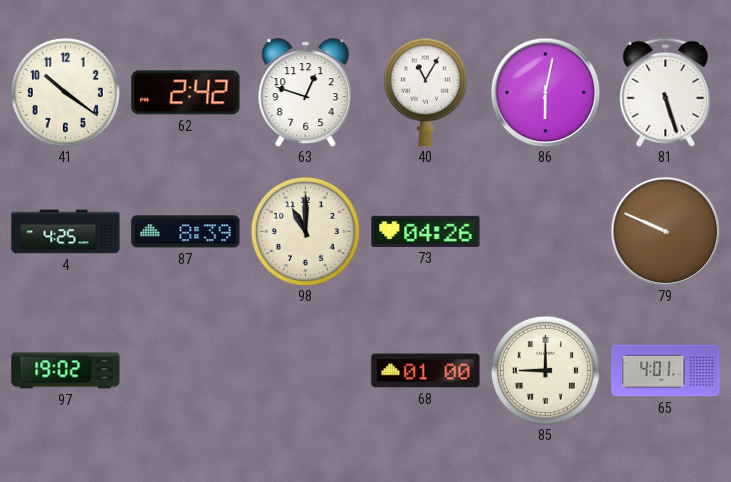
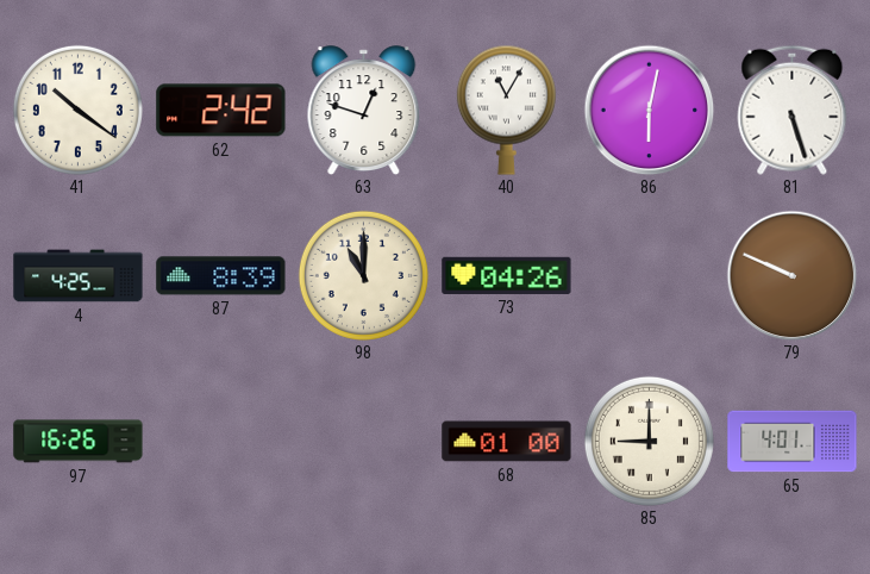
97: 19:02 -> 16:26
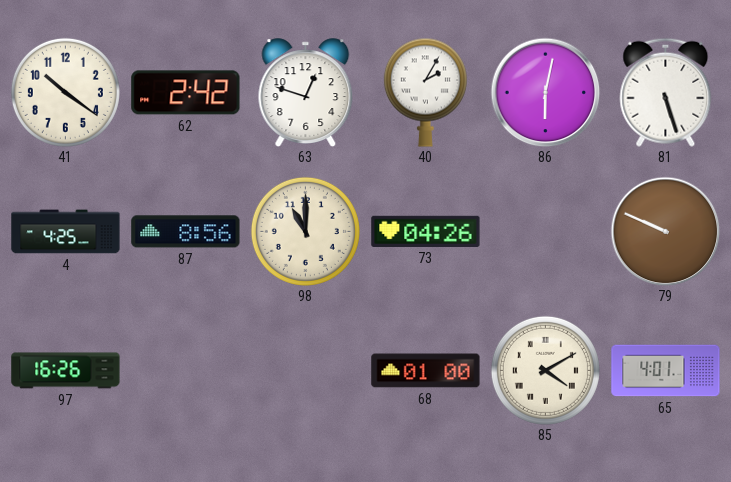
40: 11:05 -> 2:05
87: 8:39 -> 8:56
85: 9:00 -> 4:10
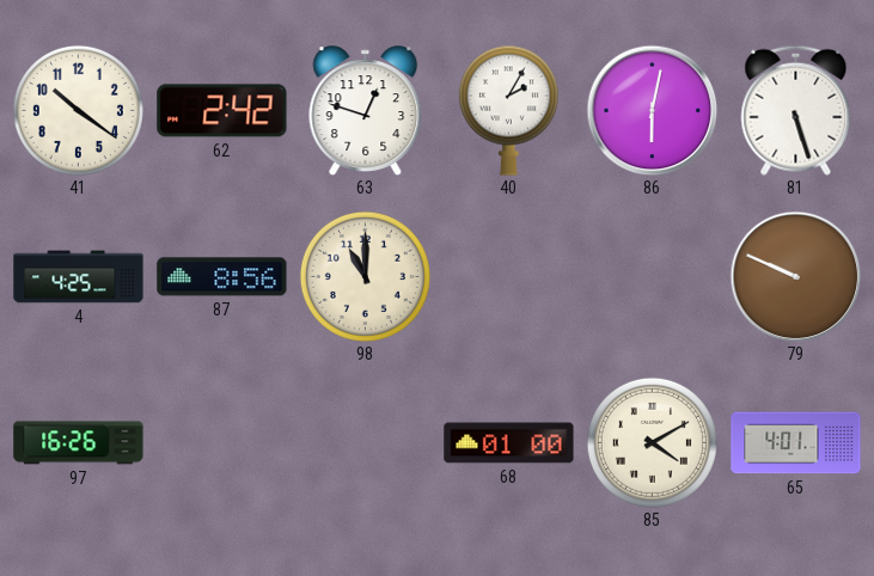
73: 04:26 -> none
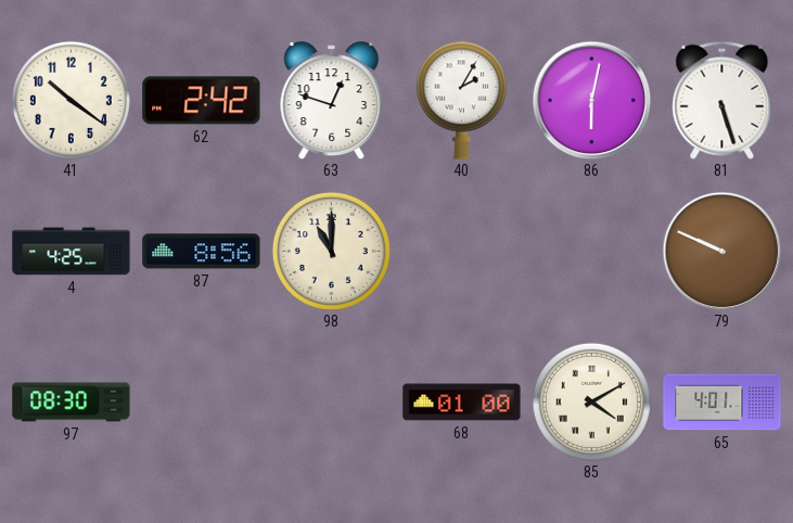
97: 16:26 -> 08:30
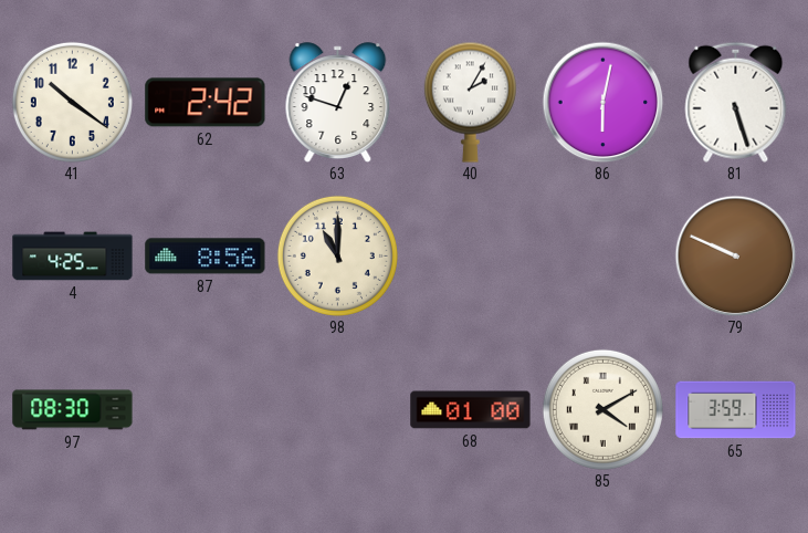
65: 4:01 -> 3:59
